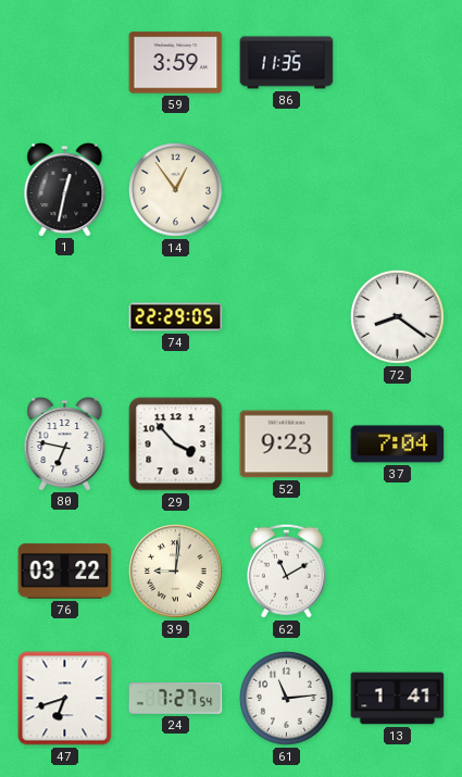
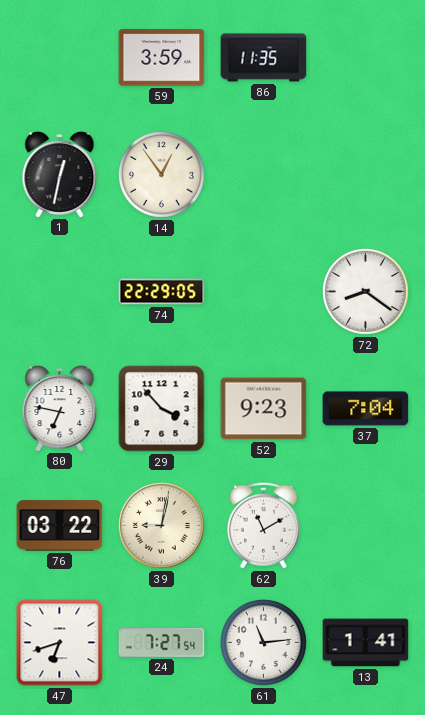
39: 9:01 -> 9:02
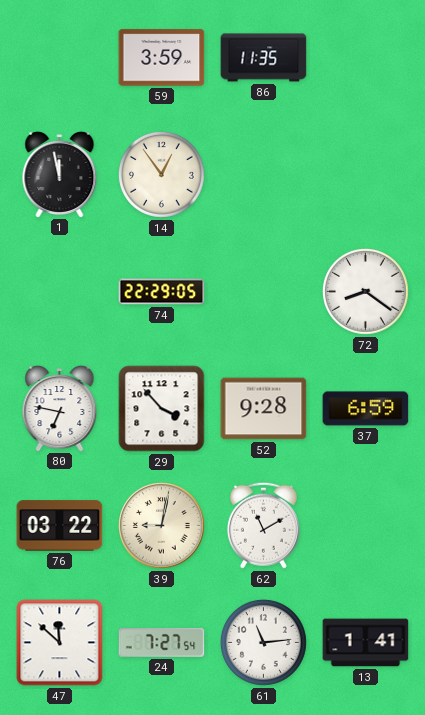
1: 12:32 -> 11:58
52: 9:23 -> 9:28
37: 7:04 -> 6:59
47: 6:42 -> 11:52
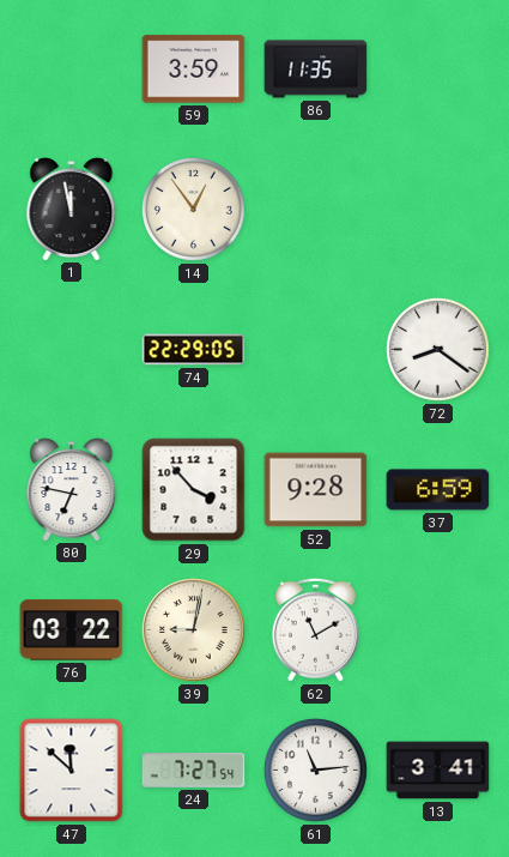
13: 1:41 -> 3:41
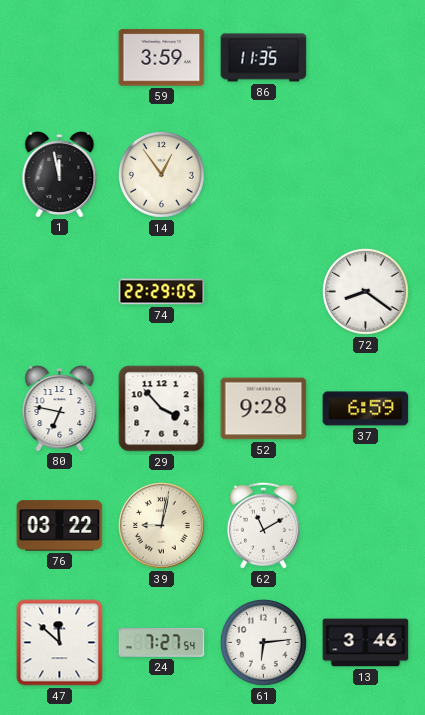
61: 11:14 -> 6:14
13: 3:41 -> 3:46
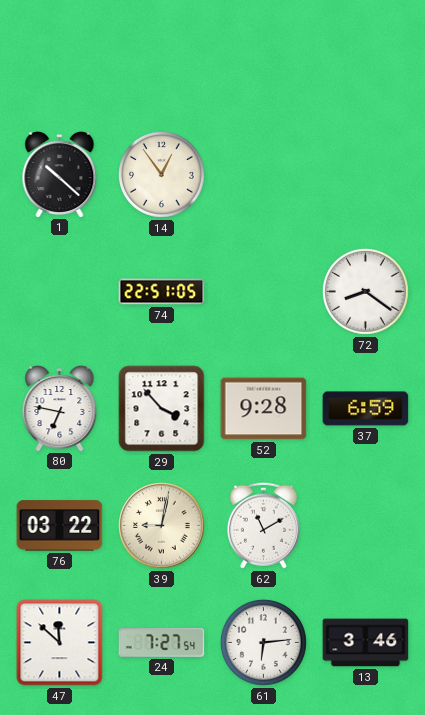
59: 3:59 -> none
86: 11:35 -> none
1: 11:58 -> 10:22
74: 22:29 -> 22:51
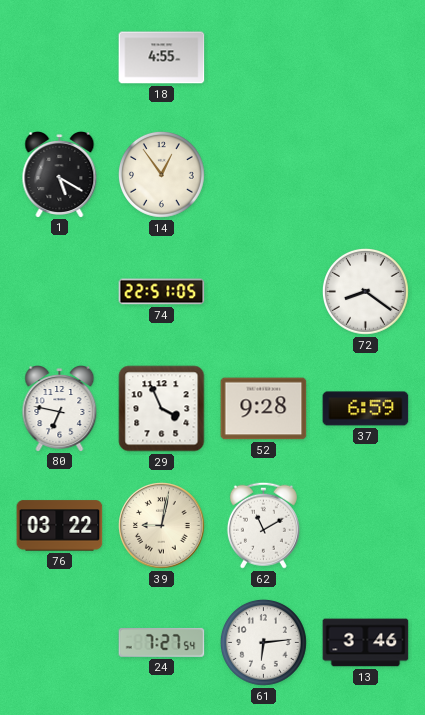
18: none -> 4:55
1: 10:22 -> 5:20
29: 3:53 -> 3:56
47: 11:52 -> none
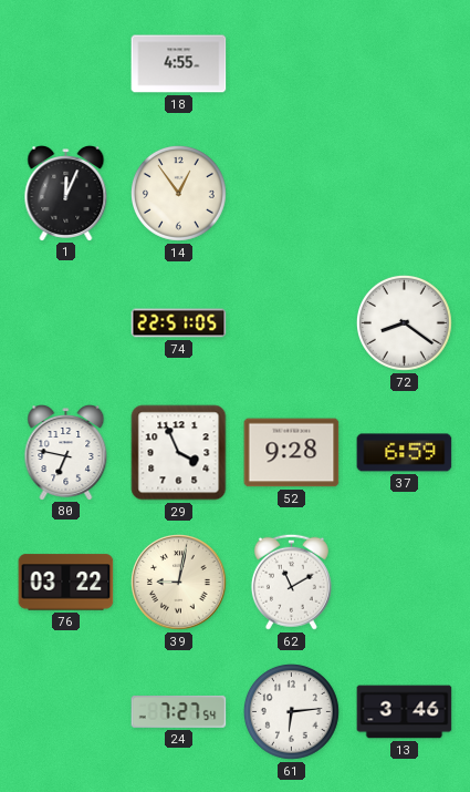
1: 5:20 -> 12:04
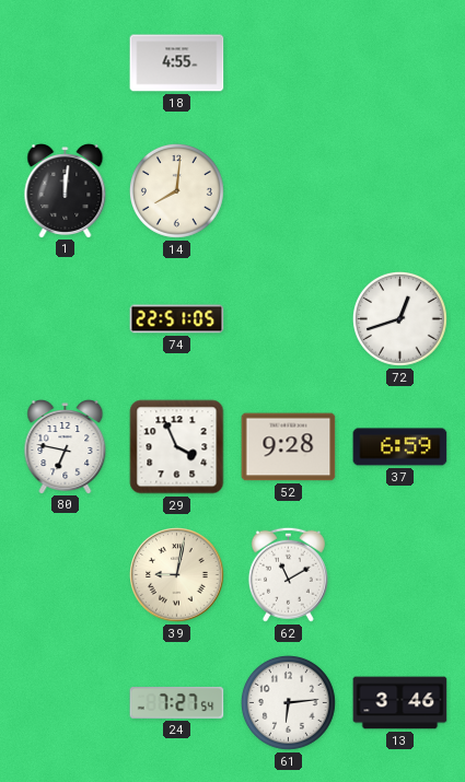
1: 12:04 -> 12:01
14: 12:54 -> 8:01
72: 8:21 -> 12:42
76: 03:22 -> none
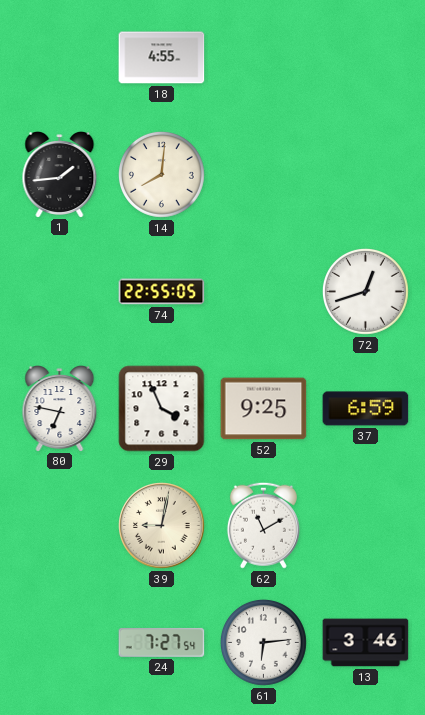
1: 12:01 -> 1:44
74: 22:51 -> 22:55
52: 9:28 -> 9:25
